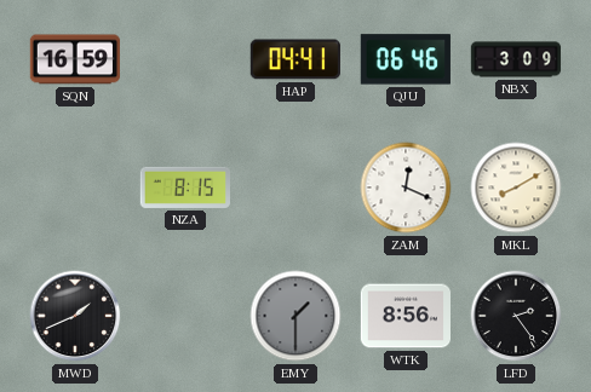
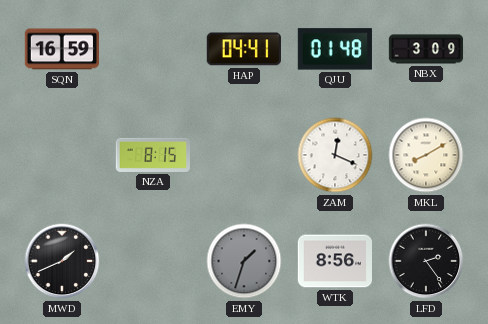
QJU: 06:46 -> 01:48
EMY: 1:30 -> 1:33
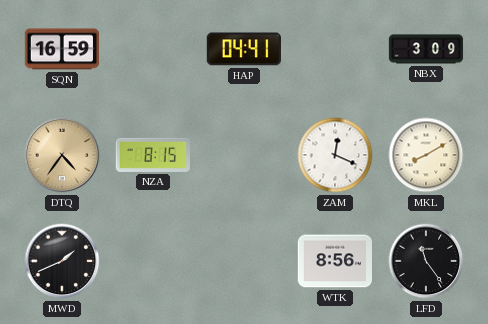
QJU: 01:48 -> none
DTQ: none -> 4:36
EMY: 1:33 -> none
LFD: 2:24 -> 11:24
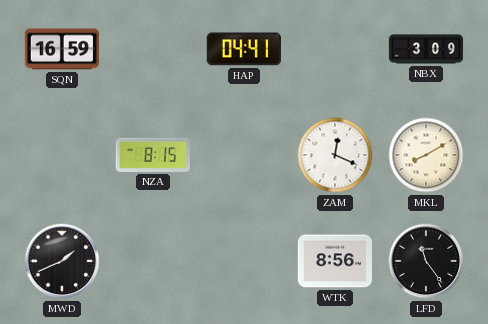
DTQ: 4:36 -> none
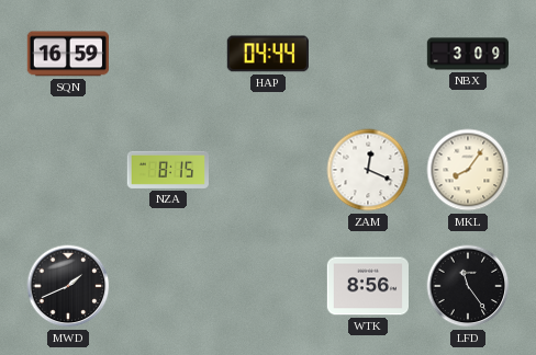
HAP: 04:41 -> 04:44
MKL: 8:10 -> 8:06
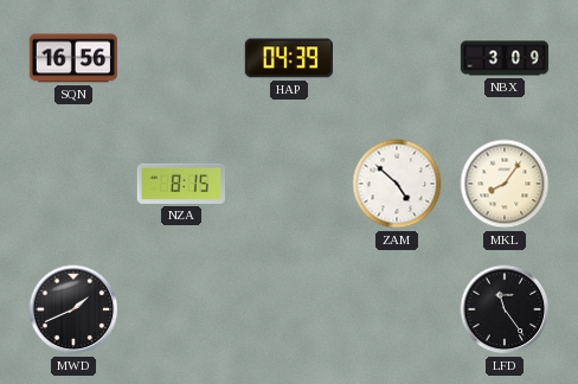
SQN: 16:59 -> 16:56
HAP: 04:44 -> 04:39
ZAM: 12:19 -> 4:52
WTK: 8:56 -> none
